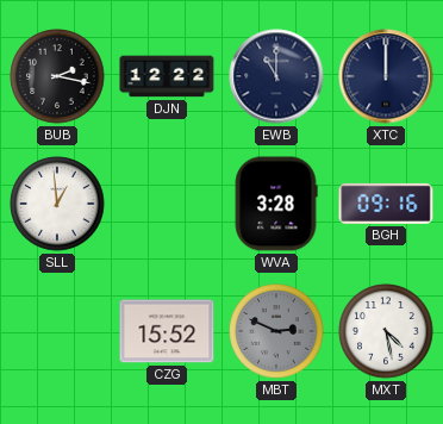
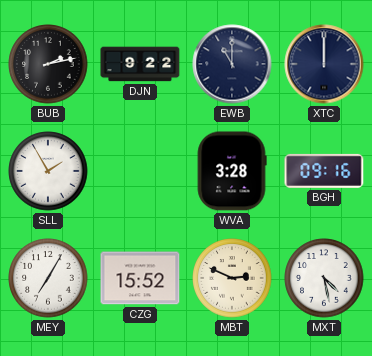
BUB: 2:17 -> 2:13
DJN: 12:22 -> 9:22
SLL: 12:59 -> 1:55
MEY: none -> 7:05
MBT dial: grey -> cream
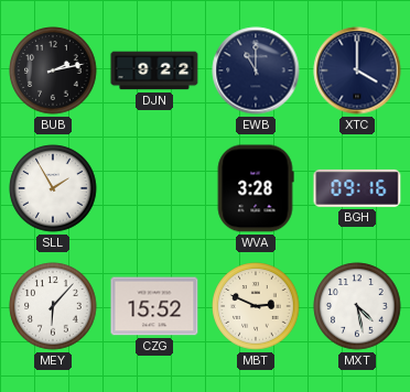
XTC: 12:00 -> 4:00
MEY: 7:05 -> 6:07
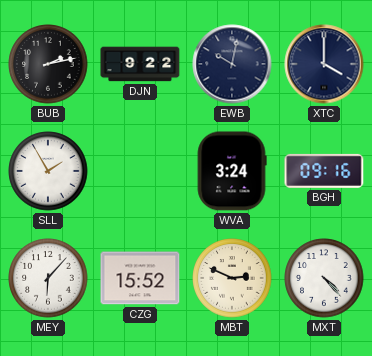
EWB: 11:00 -> 10:02
WVA: 3:28 -> 3:24
MXT: 4:28 -> 4:23
